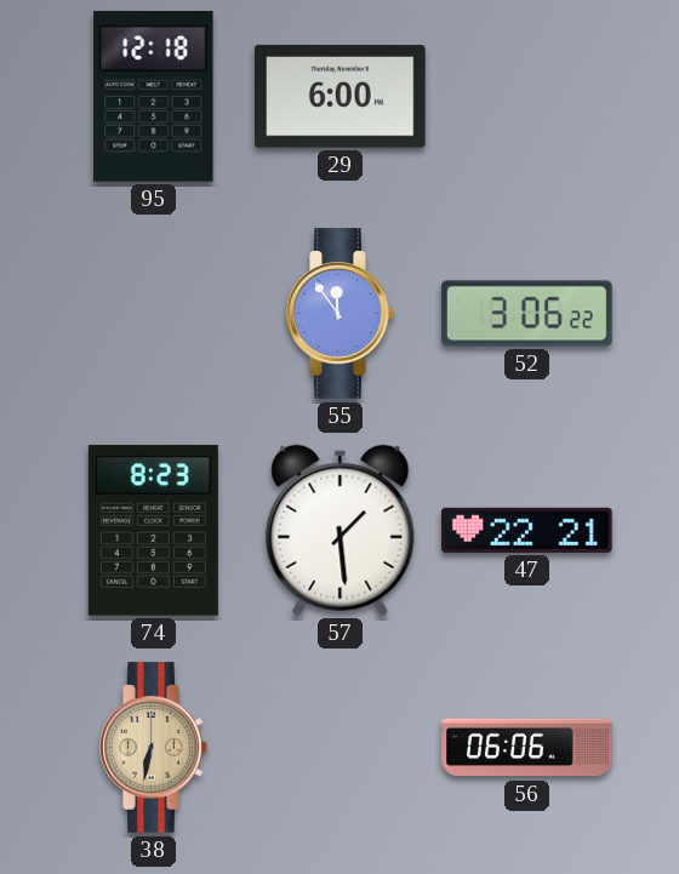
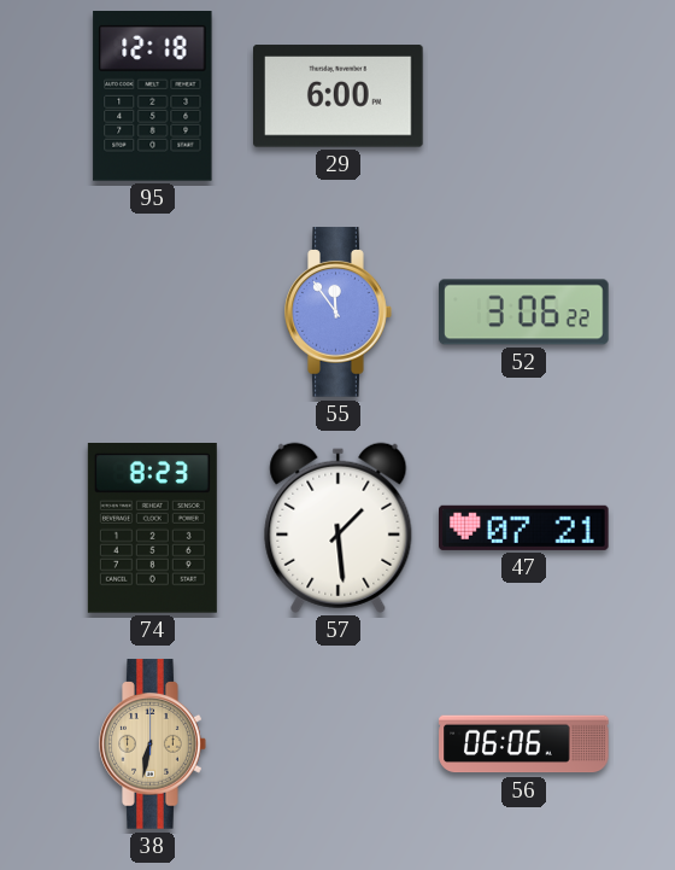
47: 22:21 -> 07:21
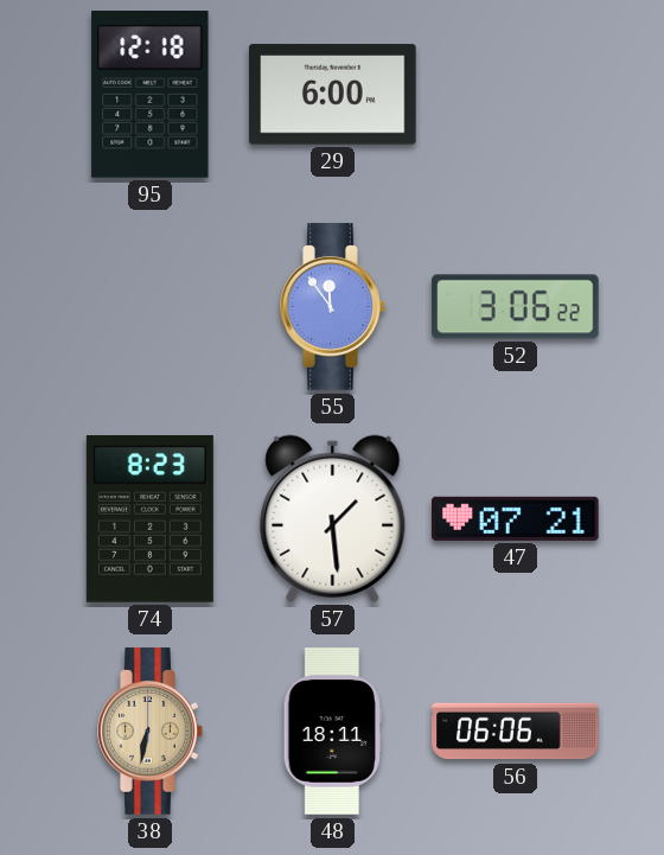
48: none -> 18:11
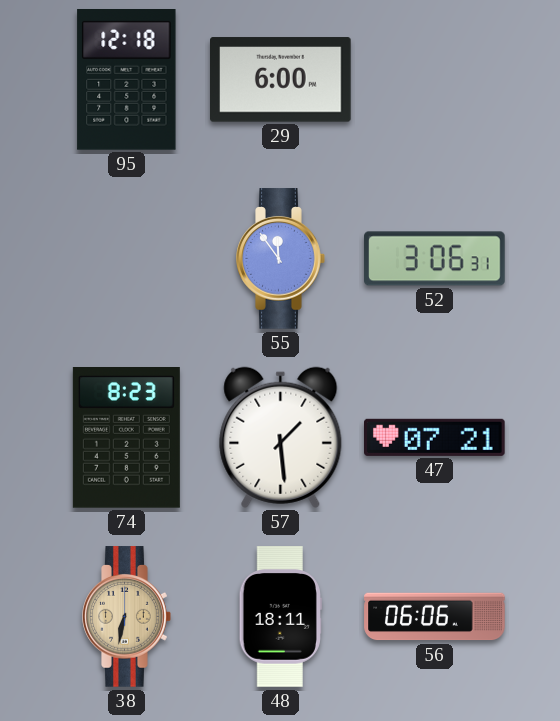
52: 3:06:22 -> 3:06:31
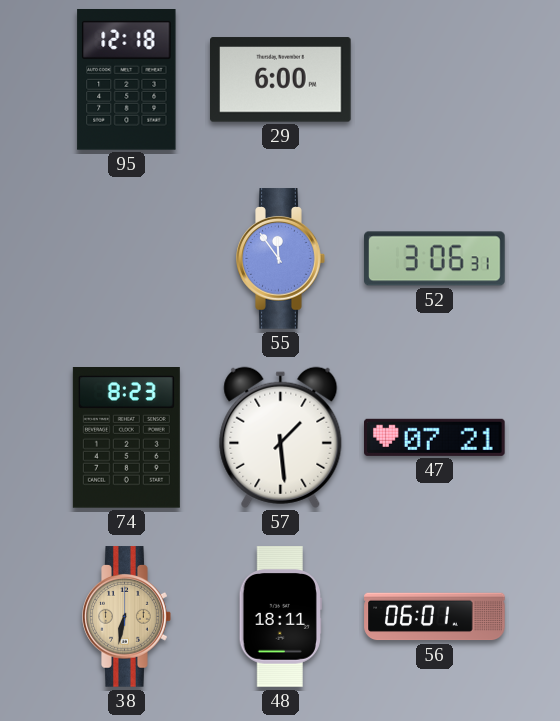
56: 06:06 -> 06:01
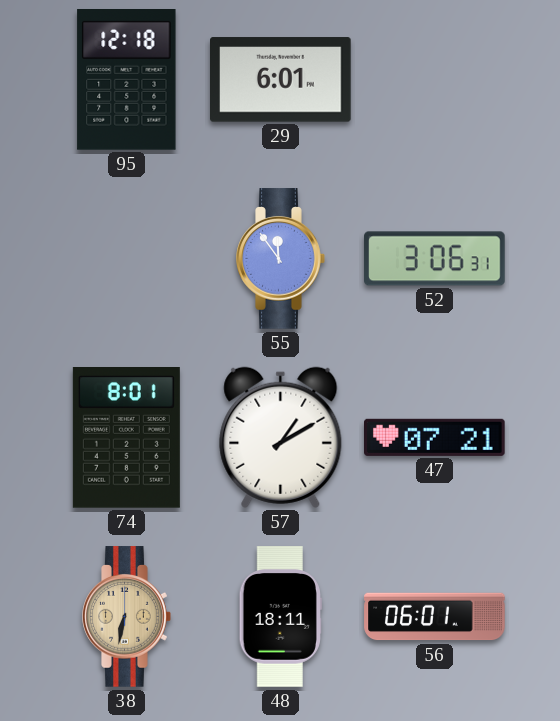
29: 6:00 -> 6:01
74: 8:23 -> 8:01
57: 1:29 -> 1:10
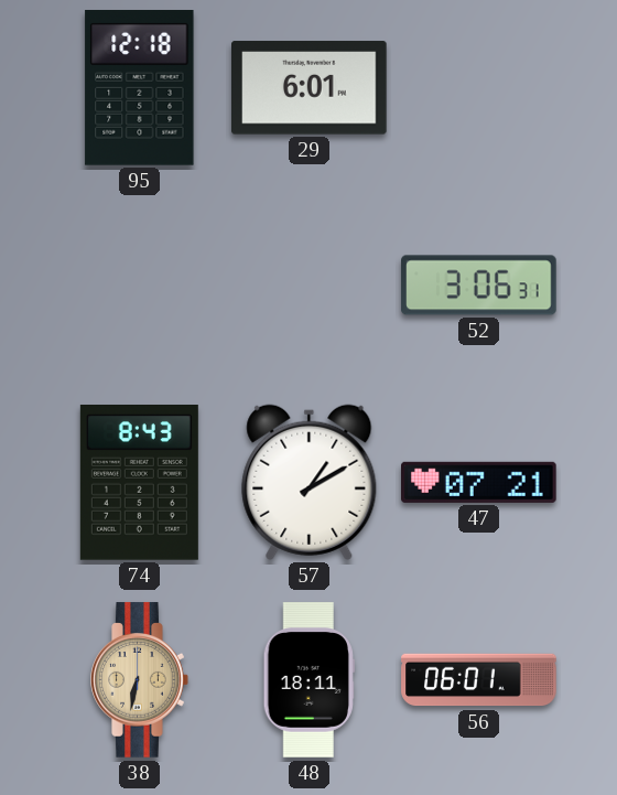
55: 11:54 -> none
74: 8:01 -> 8:43
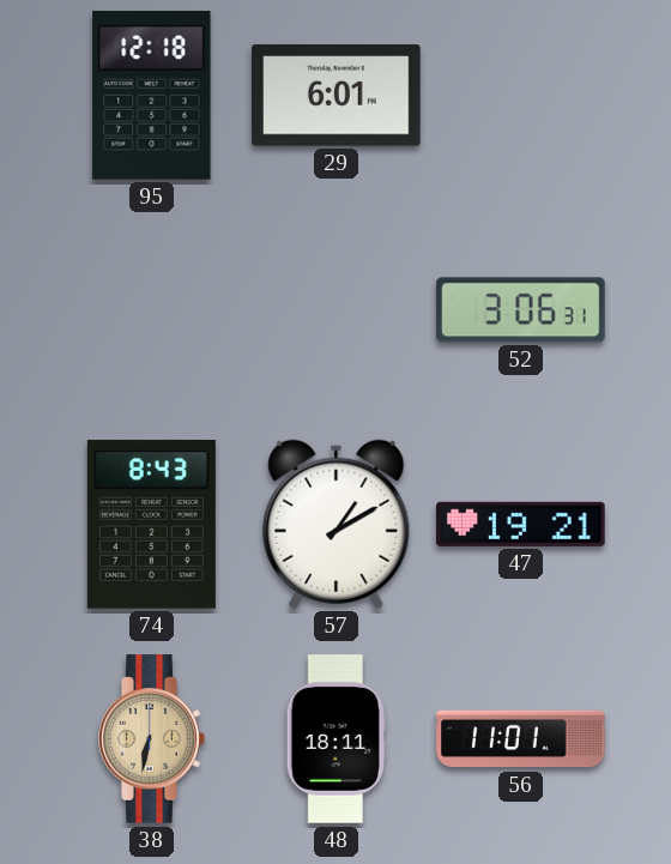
47: 07:21 -> 19:21
56: 06:01 -> 11:01
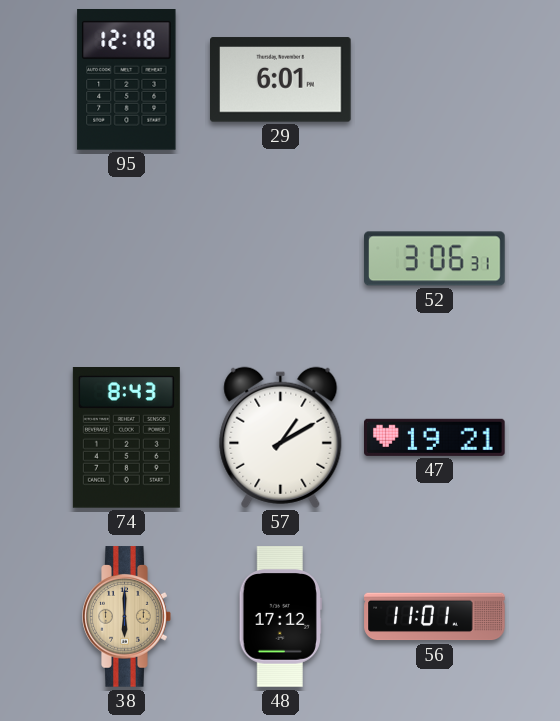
38: 6:32 -> 6:00
48: 18:11 -> 17:12
